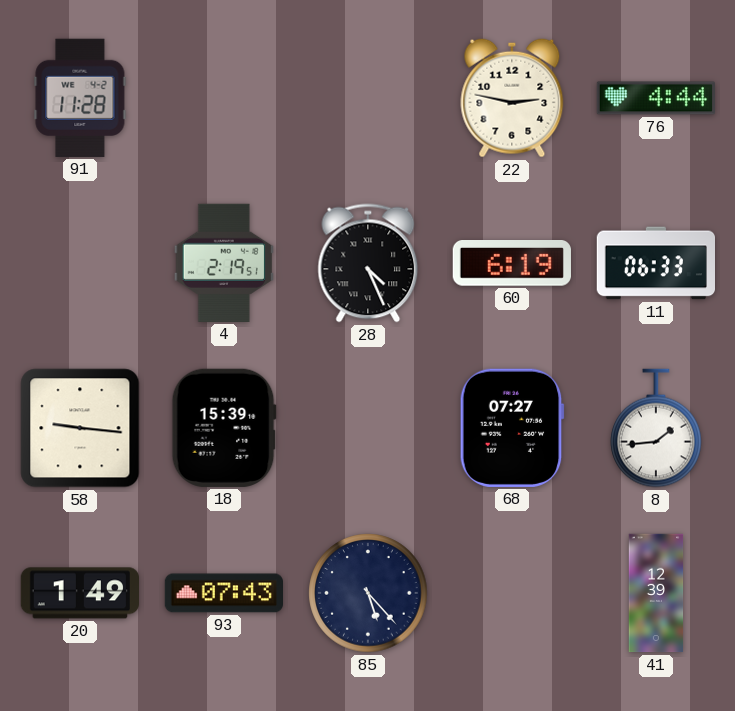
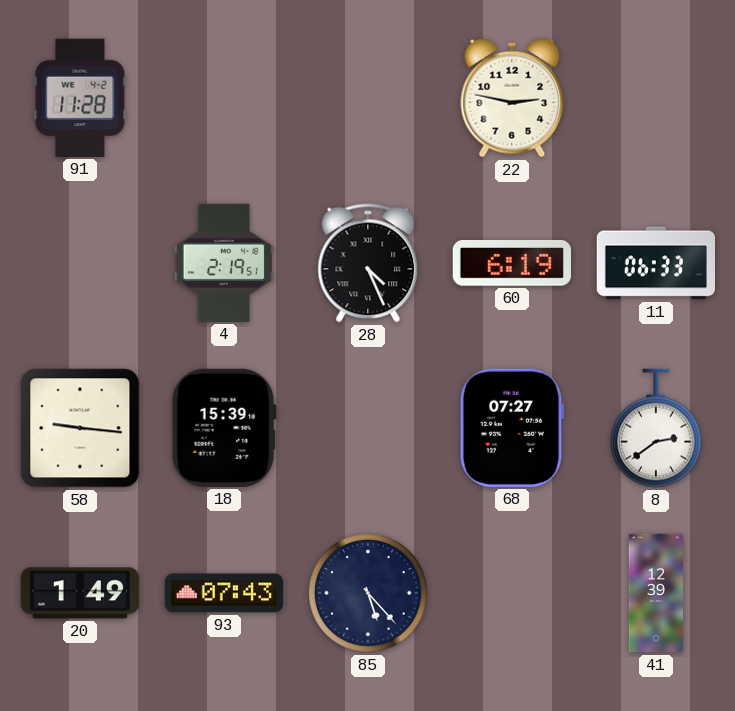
76: 4:44 -> none
8: 1:44 -> 2:39
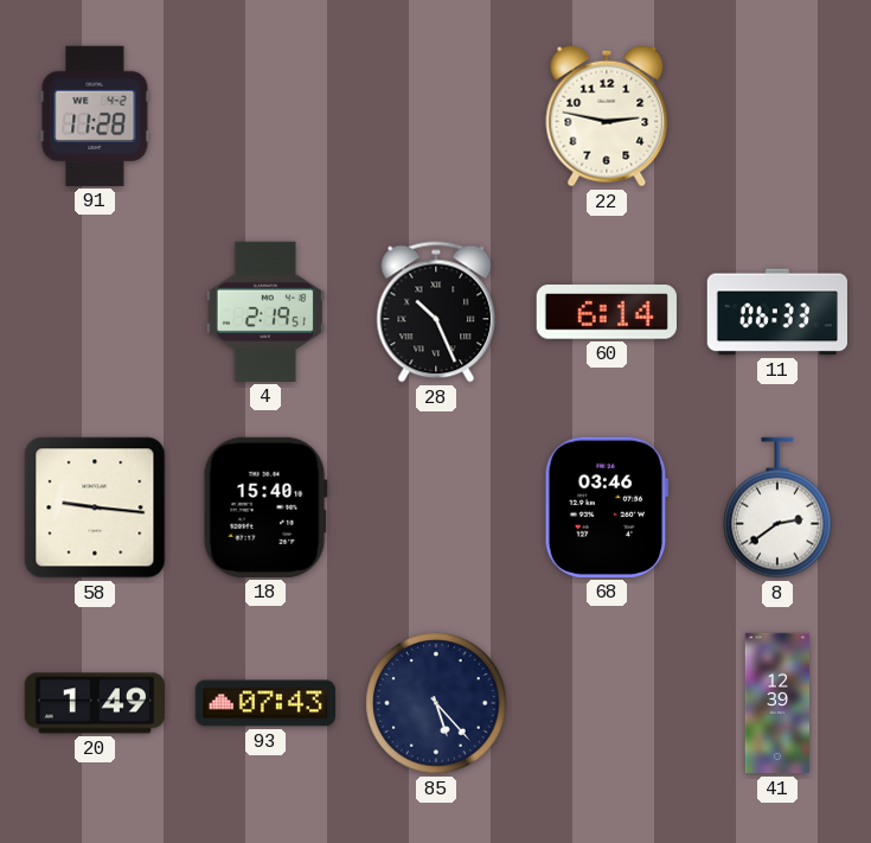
28: 4:26 -> 10:26
60: 6:19 -> 6:14
18: 15:39 -> 15:40
68: 07:27 -> 03:46
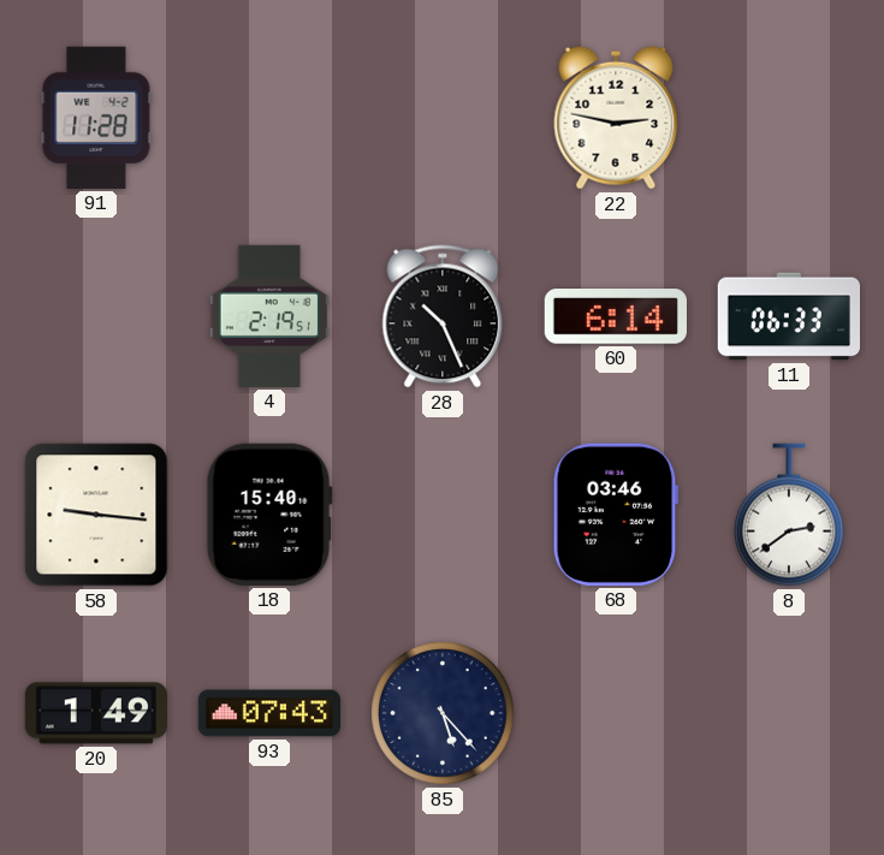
41: 12:39 -> none
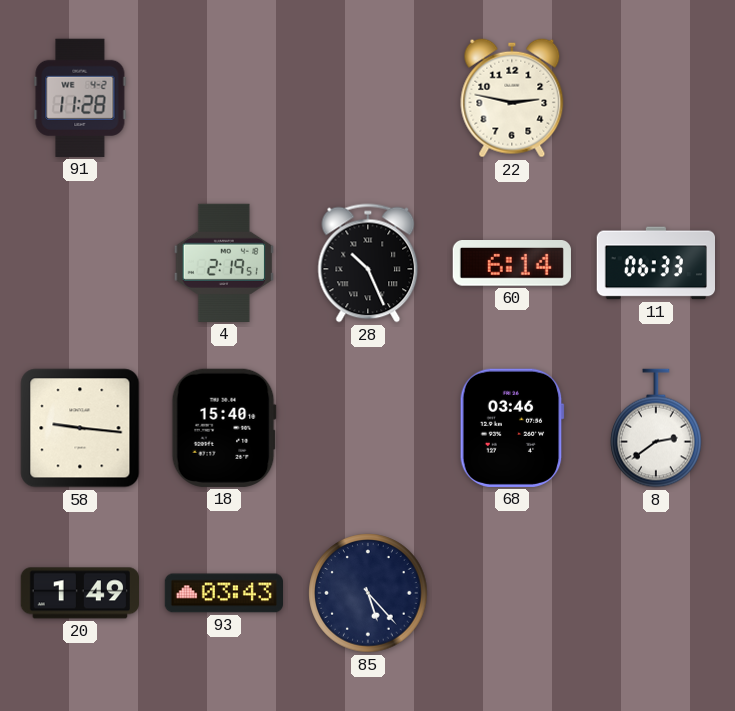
93: 07:43 -> 03:43
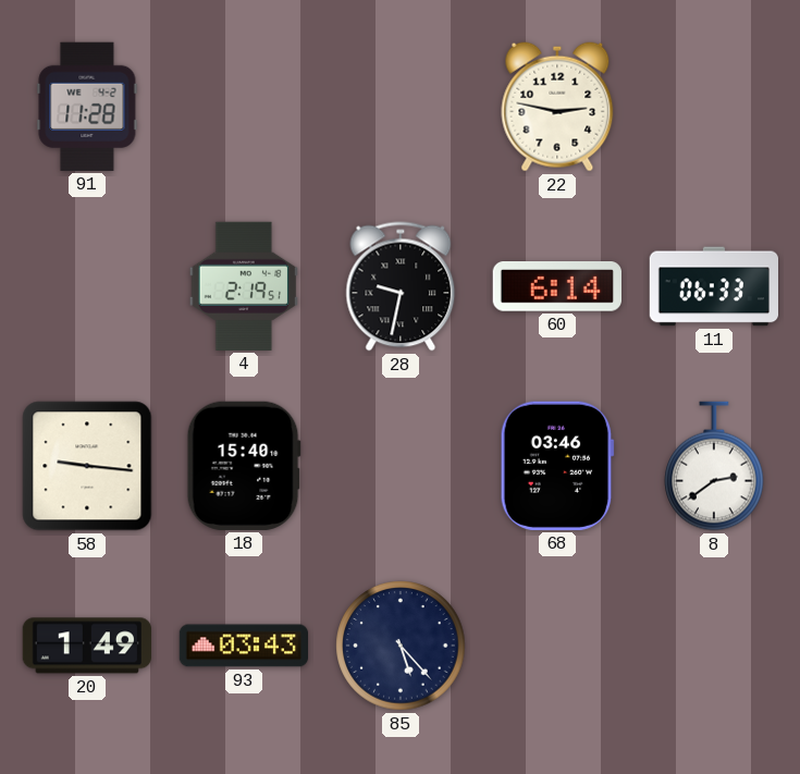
28: 10:26 -> 9:32
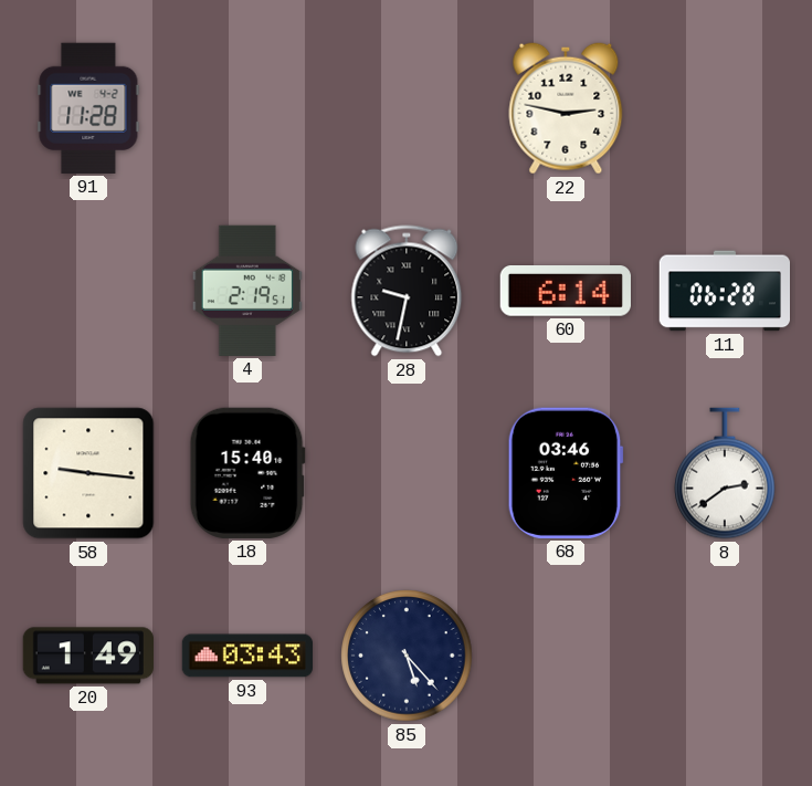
11: 06:33 -> 06:28
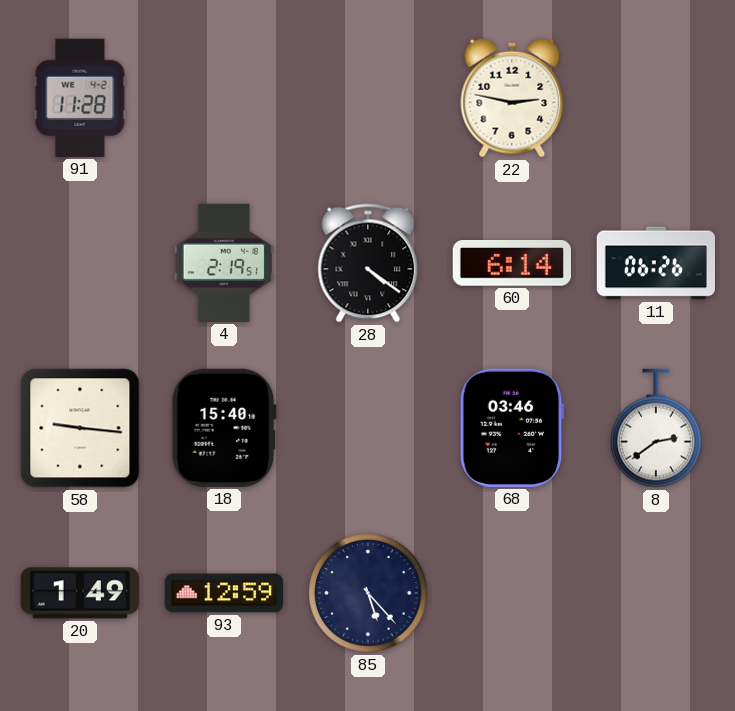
28: 9:32 -> 4:21
11: 06:28 -> 06:26
93: 03:43 -> 12:59
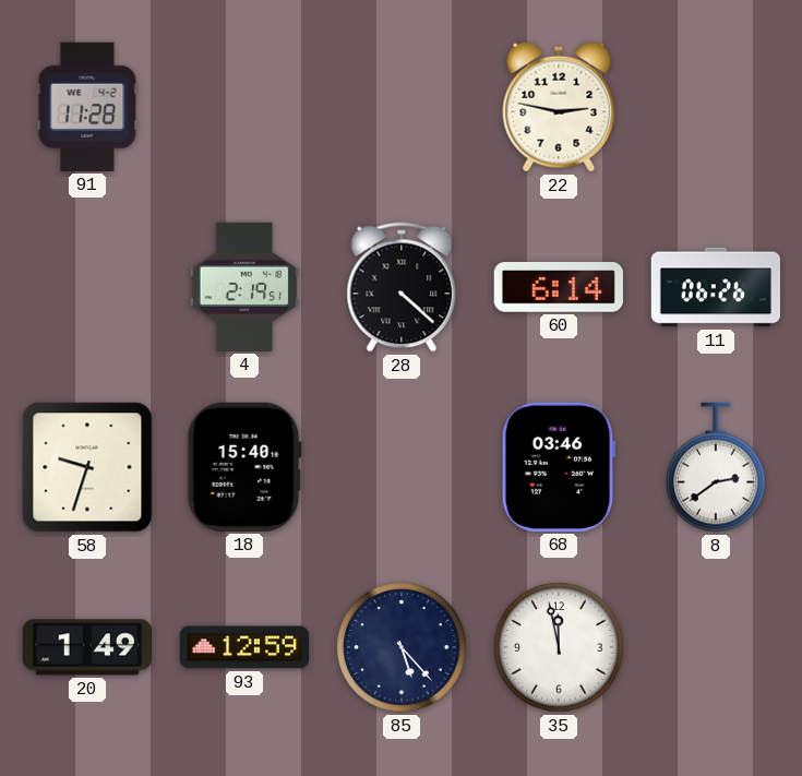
28: 4:21 -> 4:22
58: 9:16 -> 9:33
35: none -> 11:58
